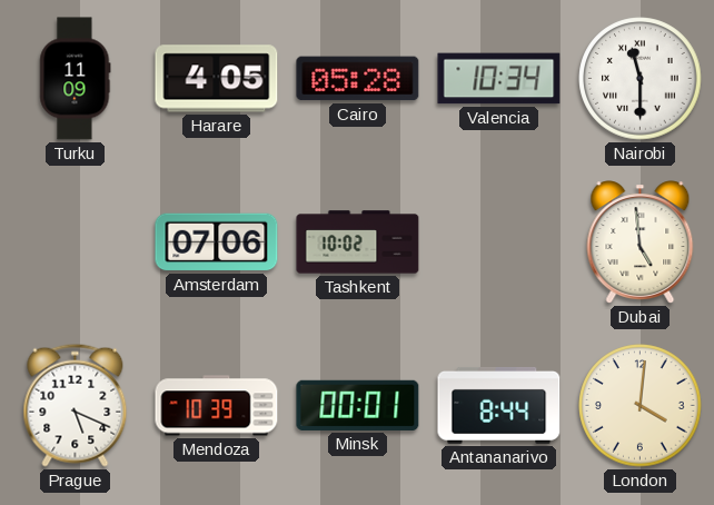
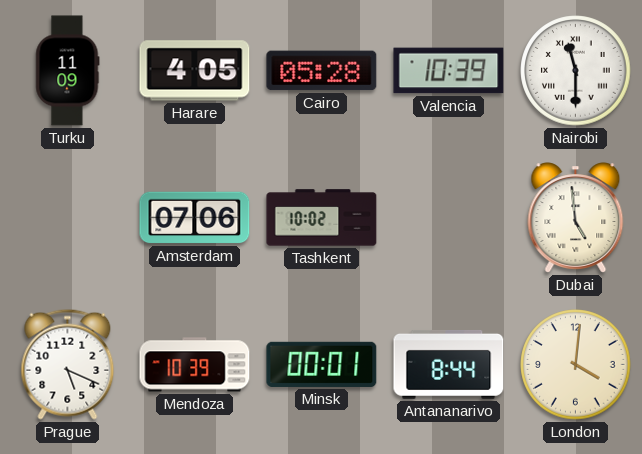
Valencia: 10:34 -> 10:39
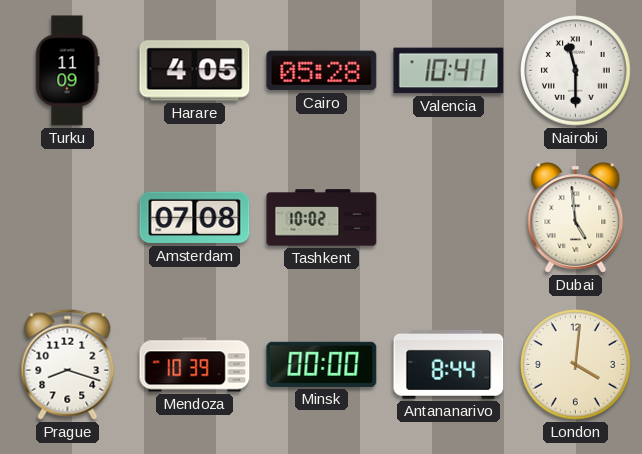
Valencia: 10:39 -> 10:41
Amsterdam: 07:06 -> 07:08
Prague: 5:19 -> 8:18
Minsk: 00:01 -> 00:00
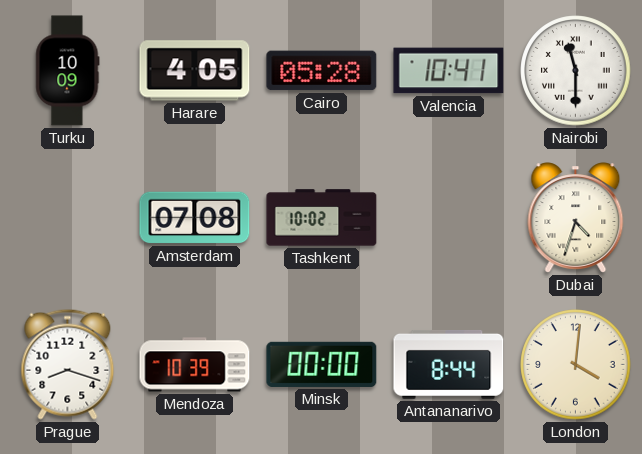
Turku: 11:09 -> 10:09
Dubai: 4:59 -> 4:33
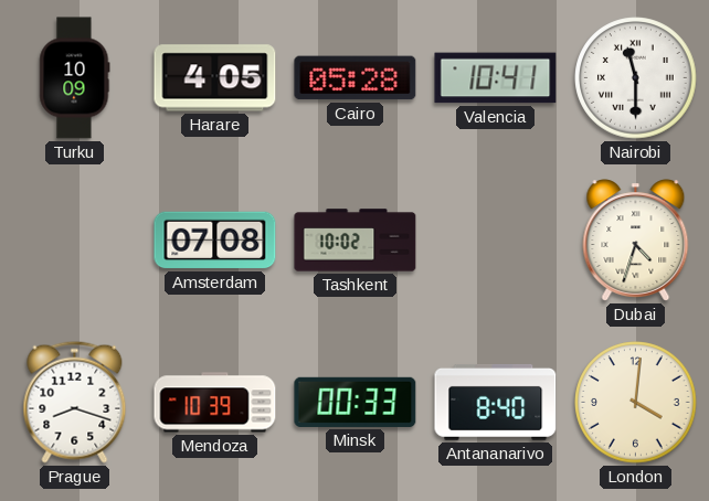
Minsk: 00:00 -> 00:33
Antananarivo: 8:44 -> 8:40
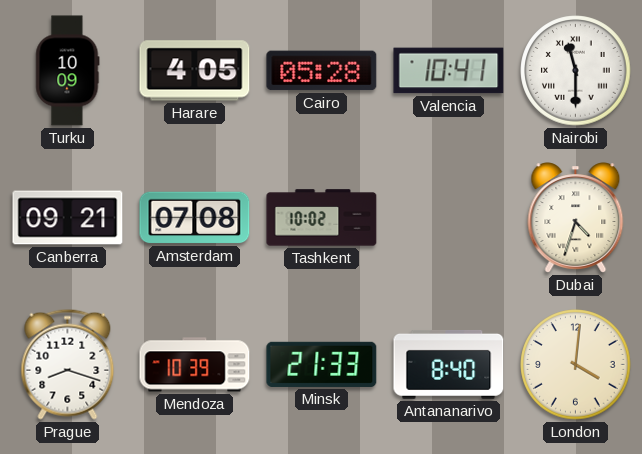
Canberra: none -> 09:21
Minsk: 00:33 -> 21:33
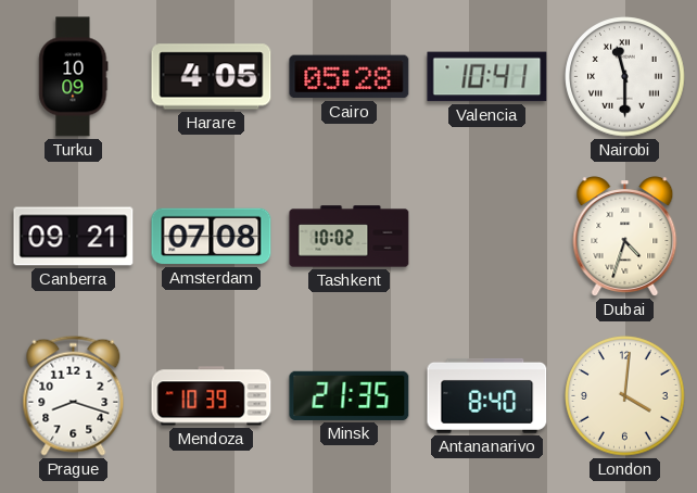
Minsk: 21:33 -> 21:35
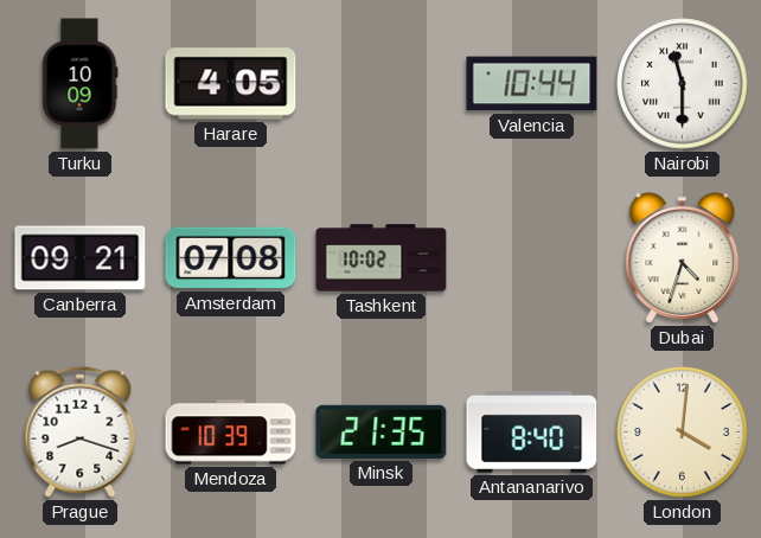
Cairo: 05:28 -> none
Valencia: 10:41 -> 10:44
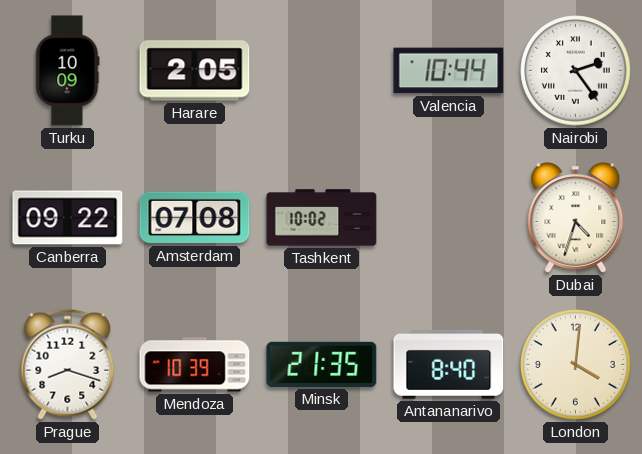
Harare: 4:05 -> 2:05
Nairobi: 11:30 -> 2:24
Canberra: 09:21 -> 09:22
